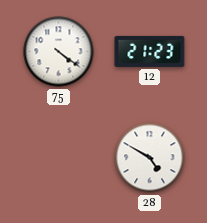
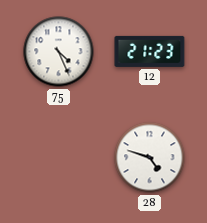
75: 4:21 -> 4:26
28: 4:50 -> 4:48
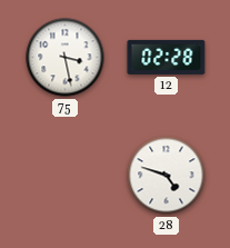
75: 4:26 -> 3:28
12: 21:23 -> 02:28
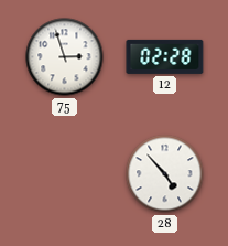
75: 3:28 -> 2:57
28: 4:48 -> 4:53
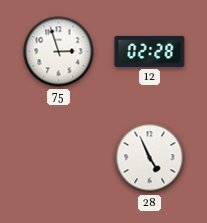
28: 4:53 -> 4:56
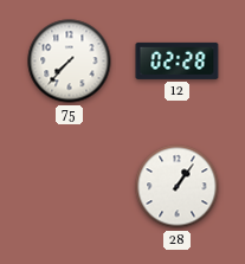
75: 2:57 -> 7:37
28: 4:56 -> 1:06
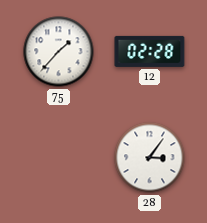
75: 7:37 -> 1:37
28: 1:06 -> 3:06
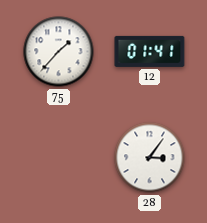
12: 02:28 -> 01:41
